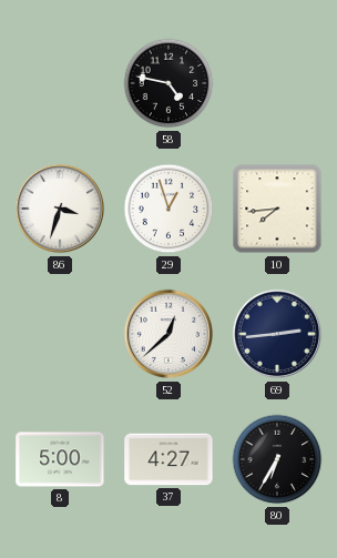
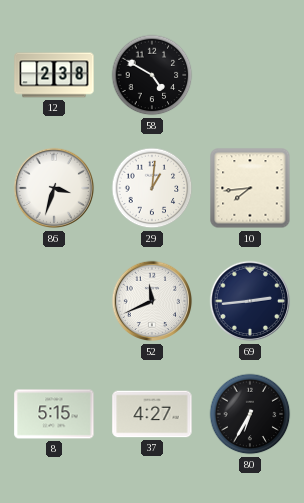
12: none -> 2:38
58: 4:47 -> 4:50
29: 12:57 -> 1:01
52: 12:38 -> 11:41
8: 5:00 -> 5:15
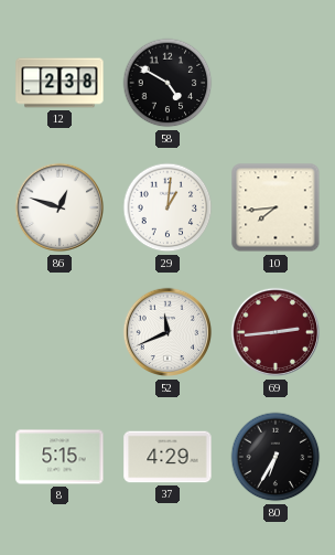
86: 3:33 -> 12:48
69 dial: navy -> burgundy
37: 4:27 -> 4:29
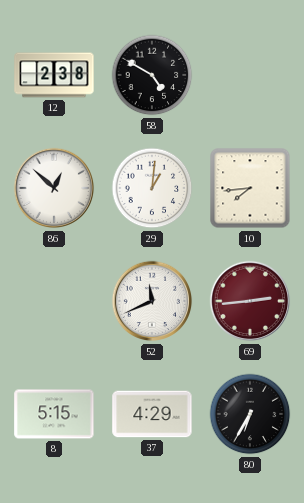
86: 12:48 -> 12:52
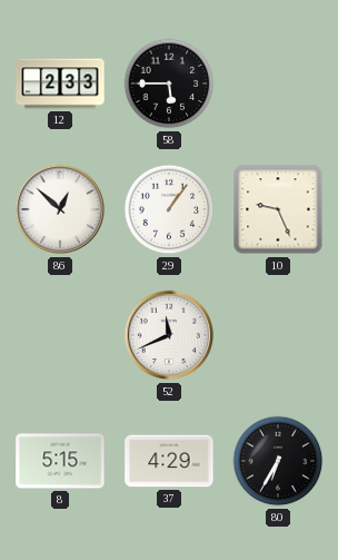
12: 2:38 -> 2:33
58: 4:50 -> 5:45
29: 1:01 -> 1:06
10: 7:44 -> 9:26
69: 2:44 -> none
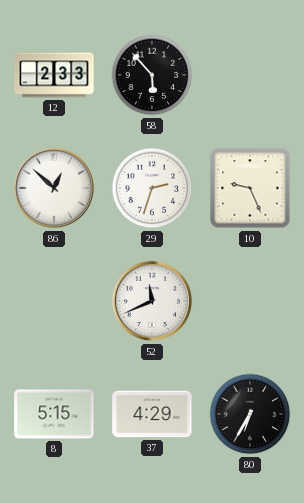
58: 5:45 -> 5:53
29: 1:06 -> 2:33
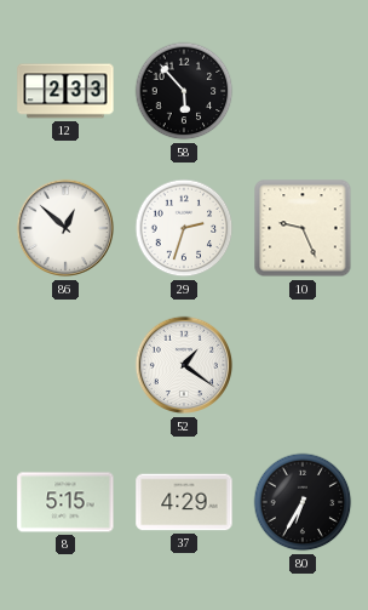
52: 11:41 -> 1:21
